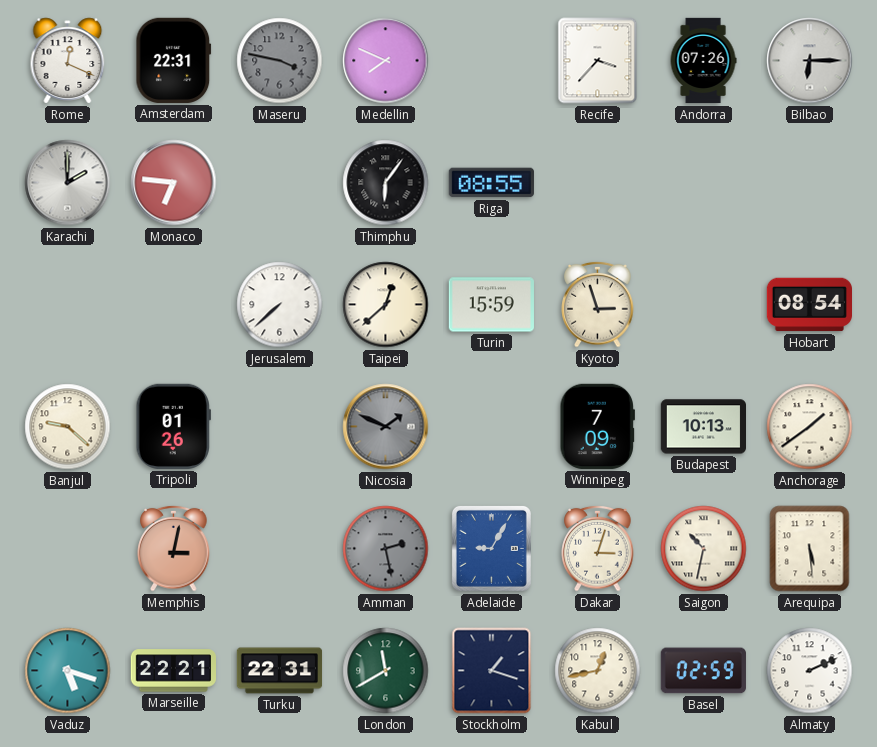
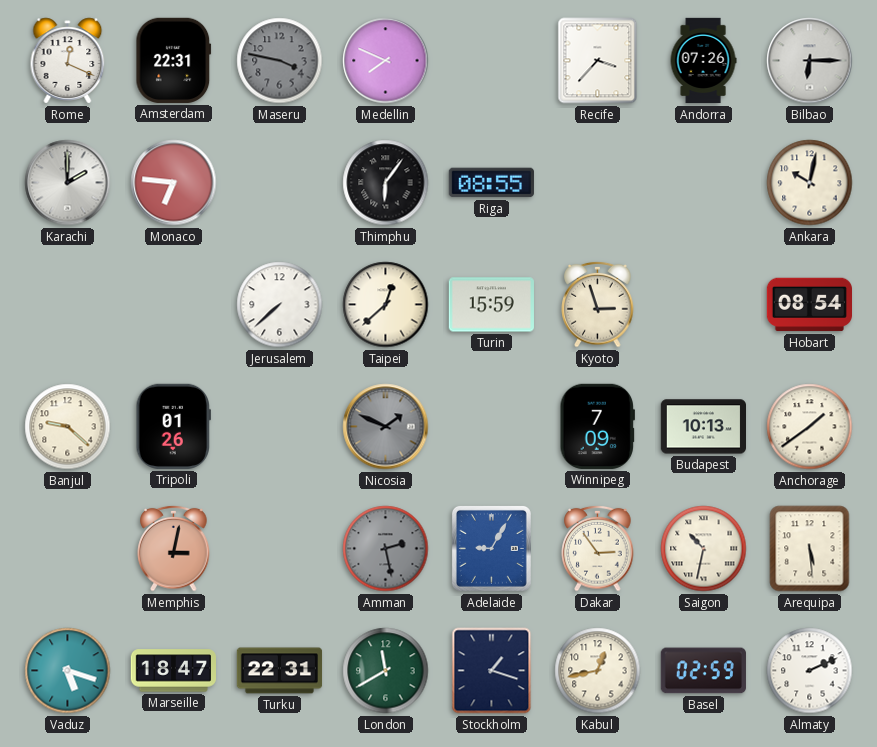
Ankara: none -> 10:02
Dakar: 3:03 -> 2:54
Marseille: 22:21 -> 18:47
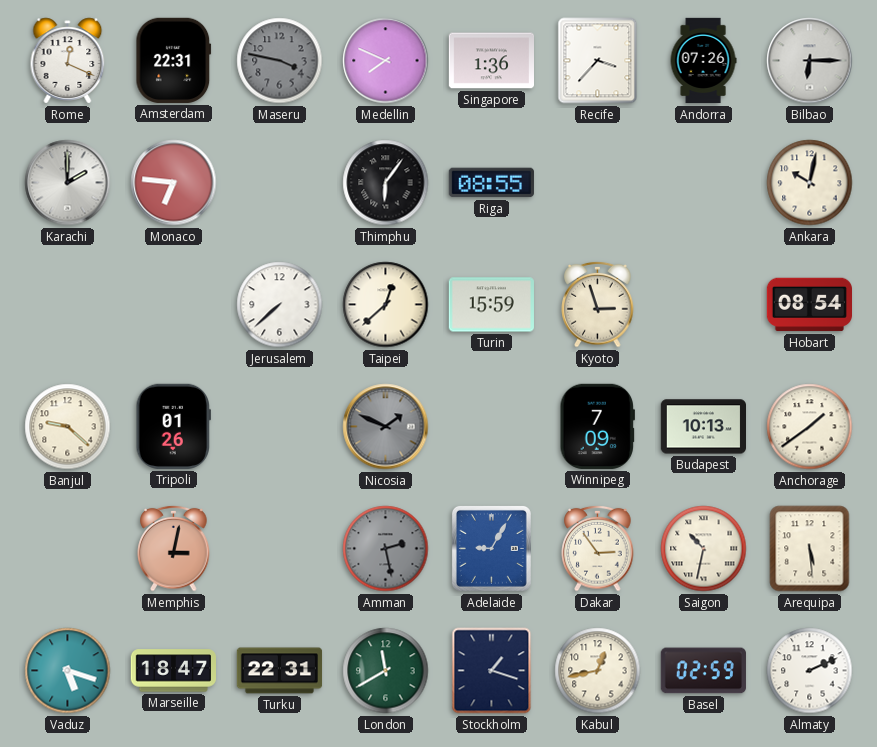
Singapore: none -> 1:36
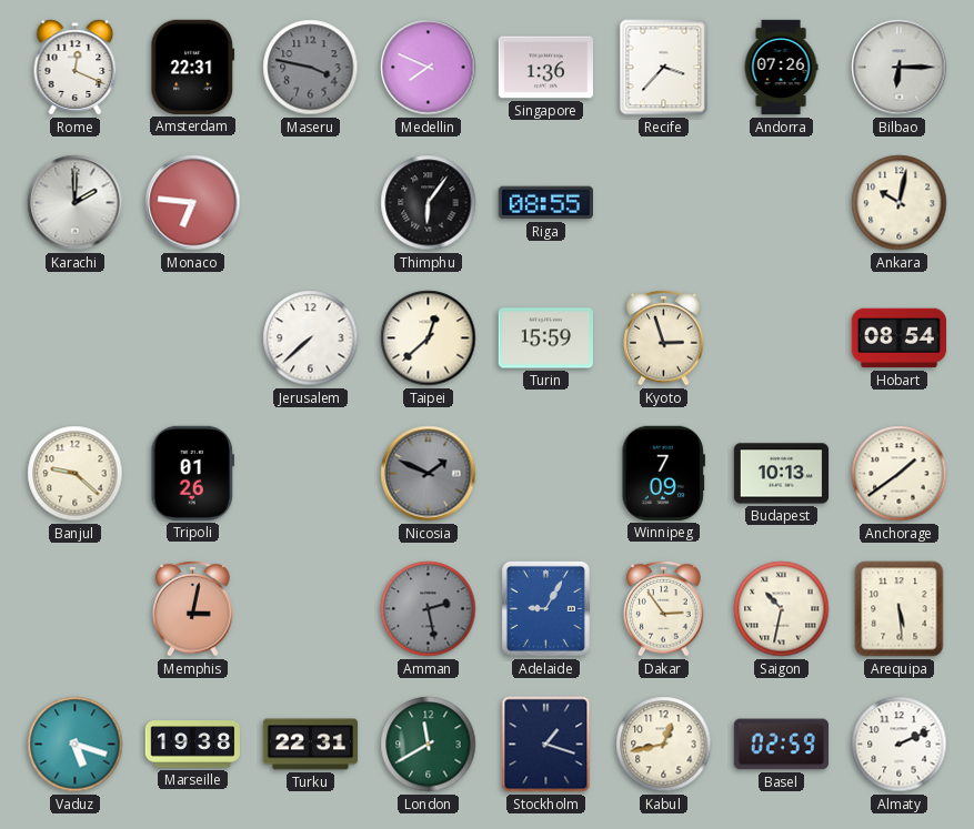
Marseille: 18:47 -> 19:38
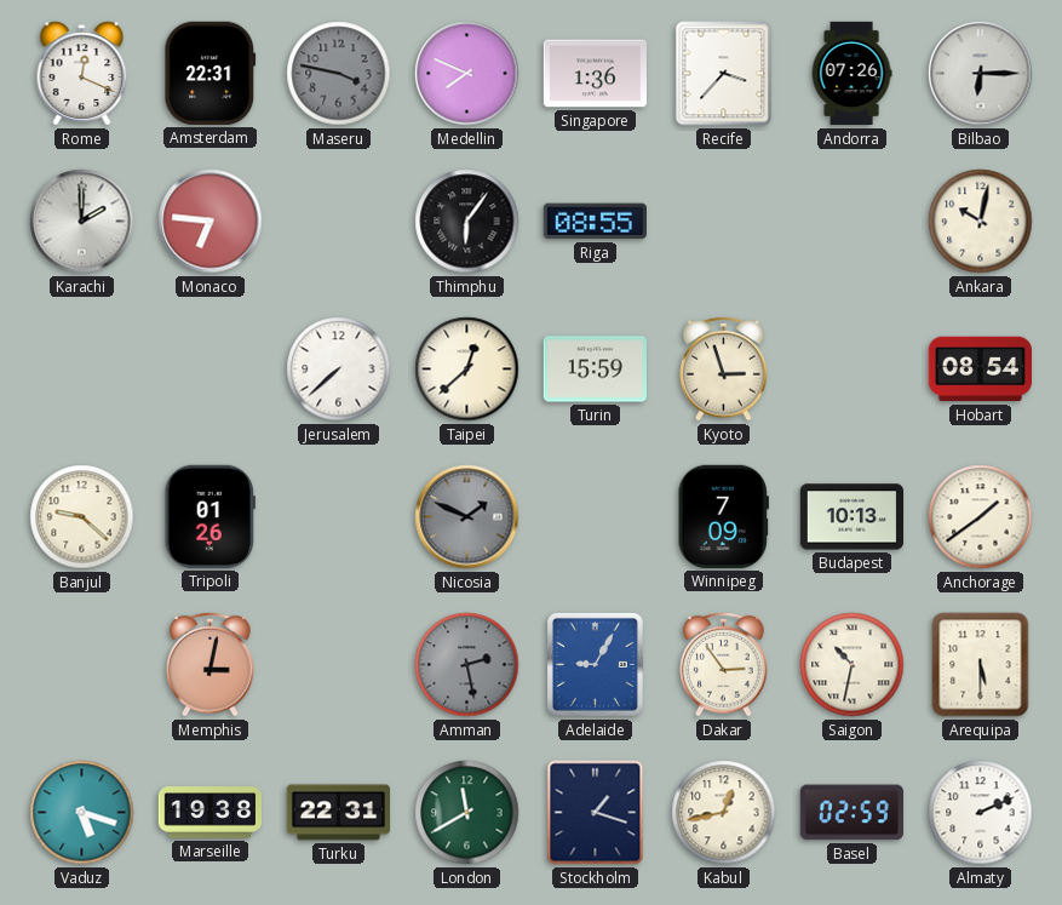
Arequipa: 5:29 -> 5:30
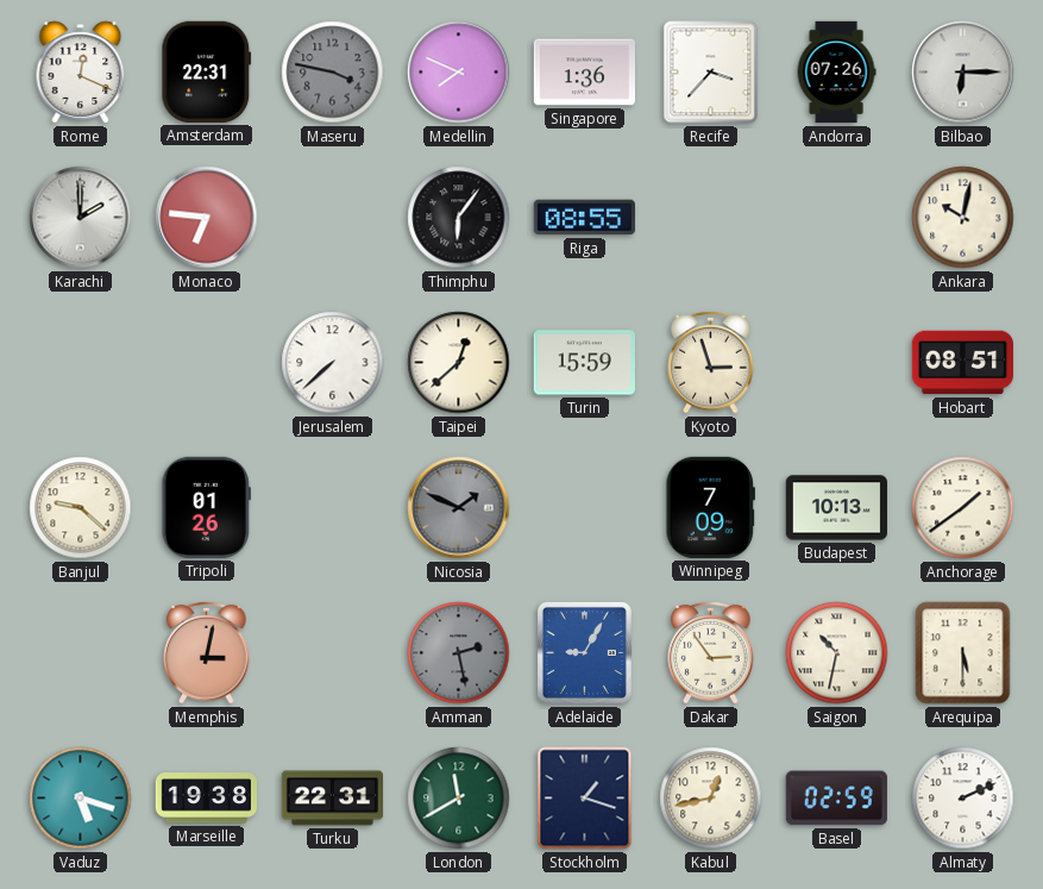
Hobart: 08:54 -> 08:51
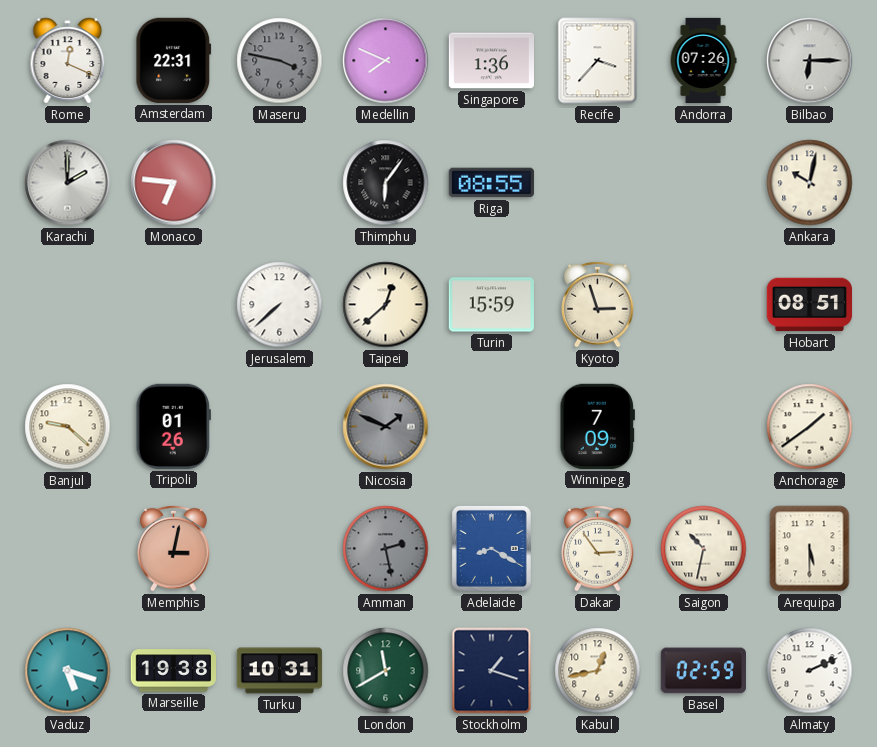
Budapest: 10:13 -> none
Adelaide: 9:05 -> 8:20
Turku: 22:31 -> 10:31
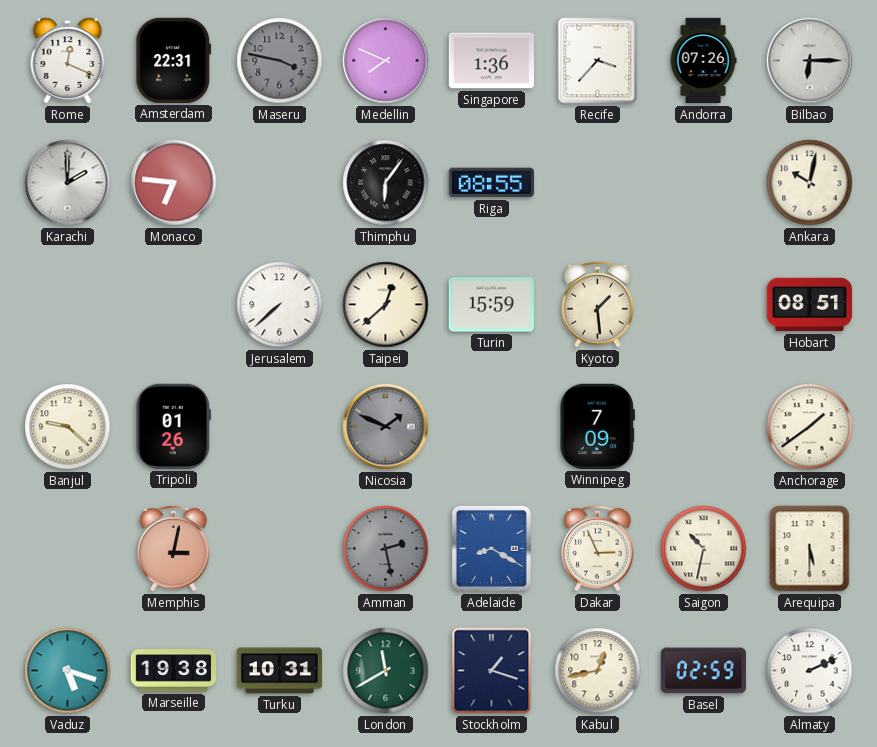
Kyoto: 2:57 -> 1:29
Dakar: 2:54 -> 2:56
